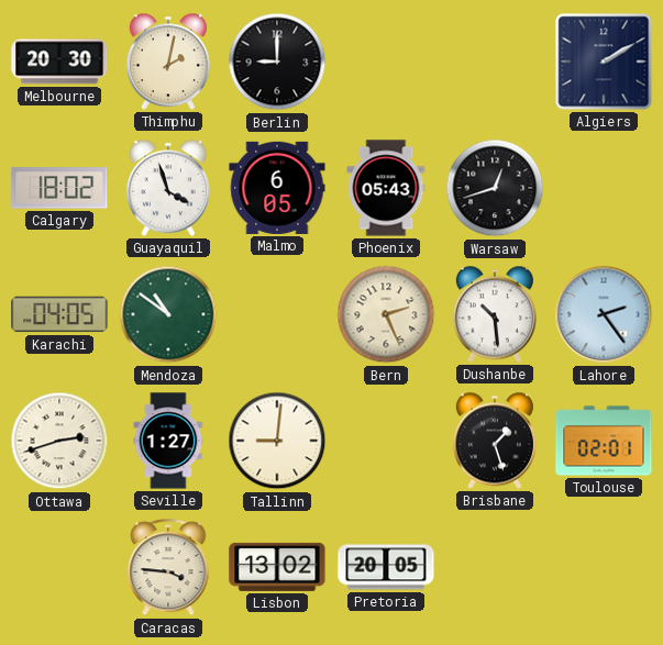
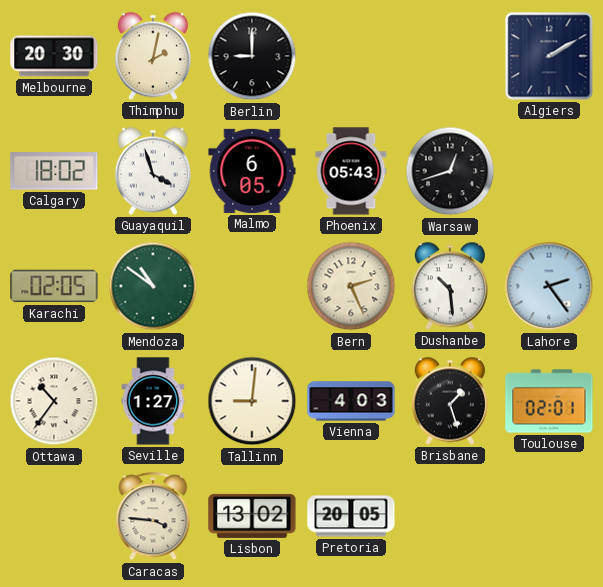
Karachi: 04:05 -> 02:05
Ottawa: 2:42 -> 10:36
Vienna: none -> 4:03
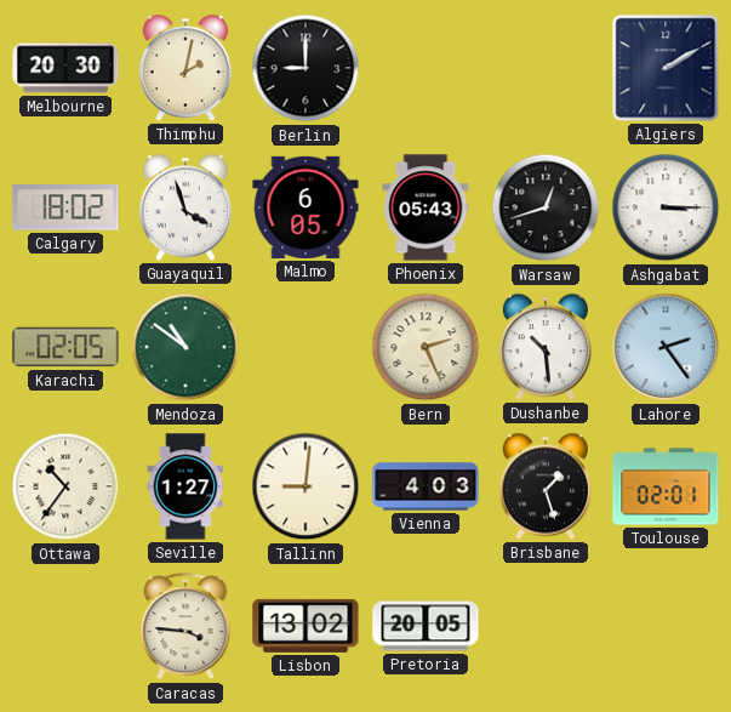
Ashgabat: none -> 3:15
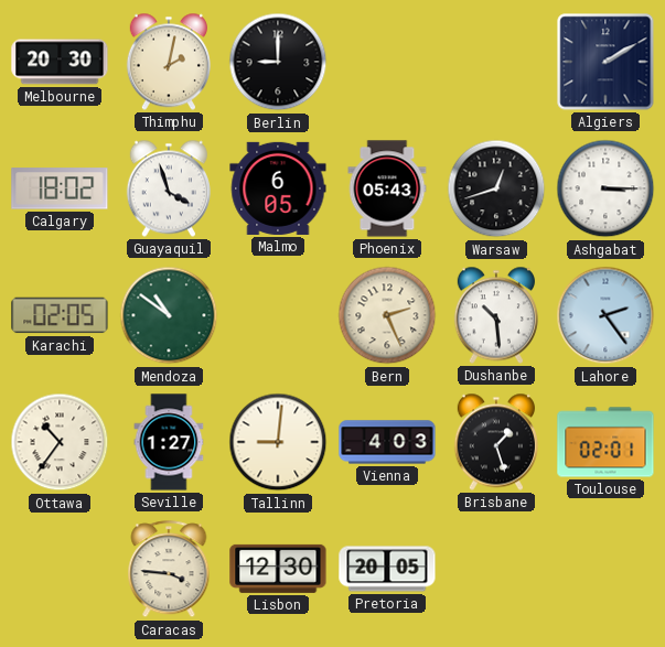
Lisbon: 13:02 -> 12:30
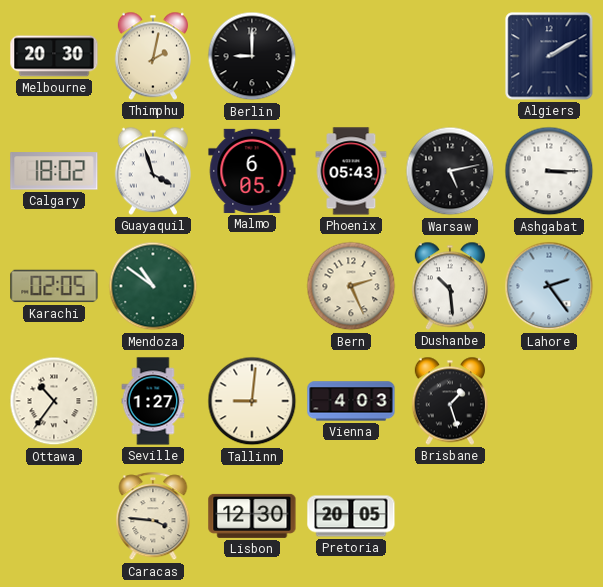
Warsaw: 12:42 -> 5:13
Toulouse: 02:01 -> none
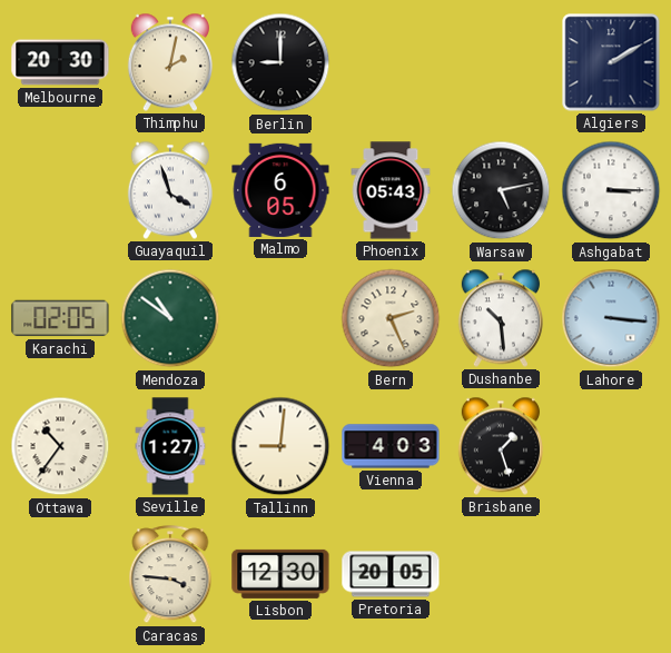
Calgary: 18:02 -> none
Lahore: 2:24 -> 3:16
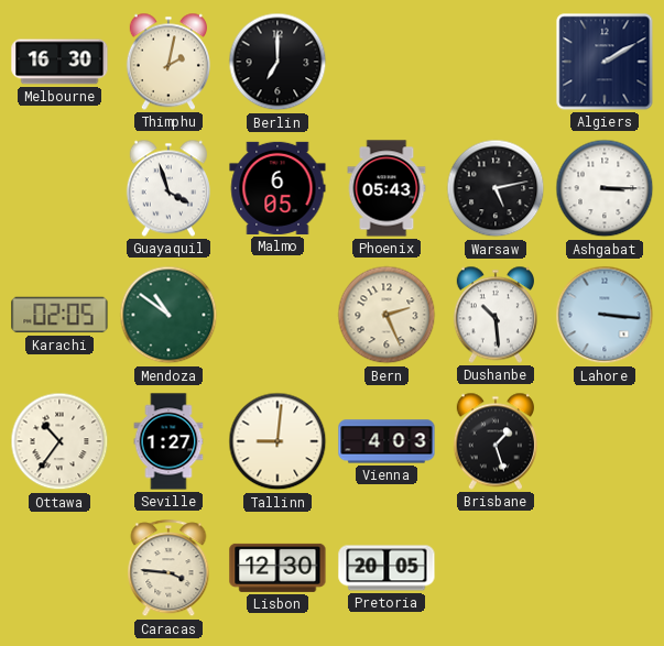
Melbourne: 20:30 -> 16:30
Berlin: 9:00 -> 7:00
